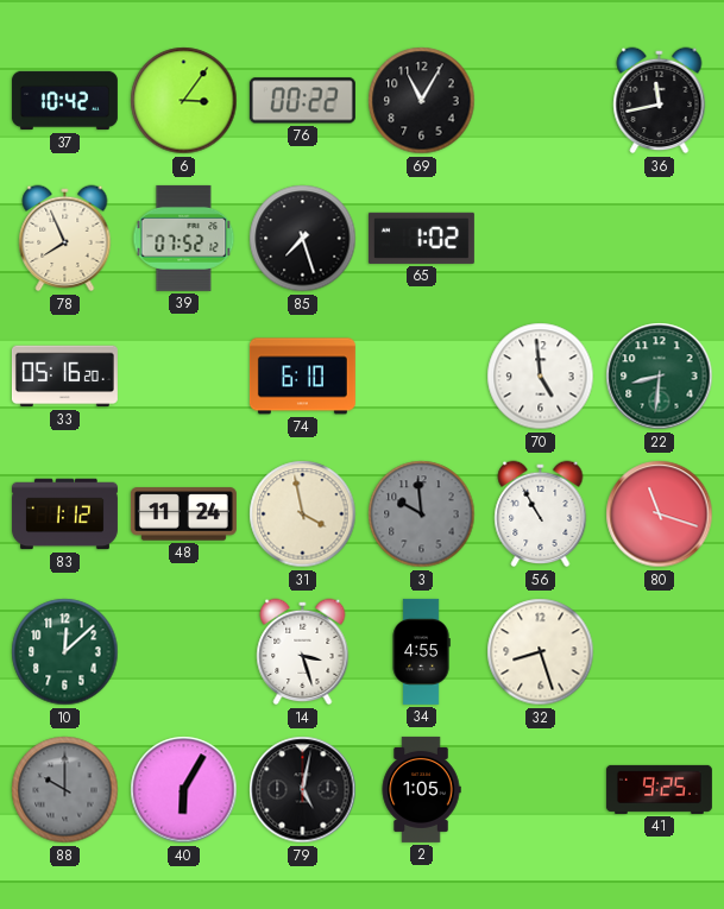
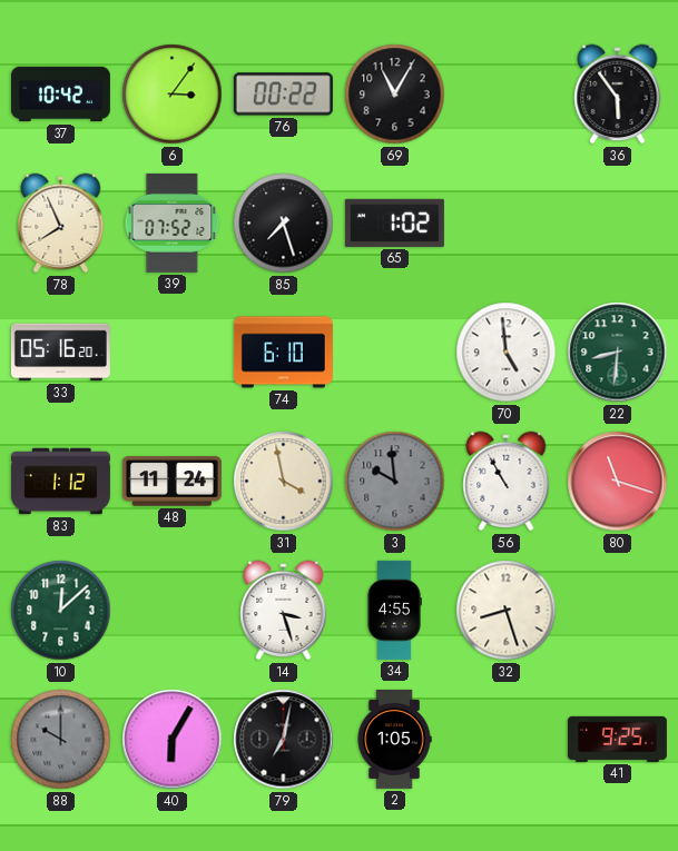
36: 11:43 -> 5:54
79: 5:02 -> 7:02
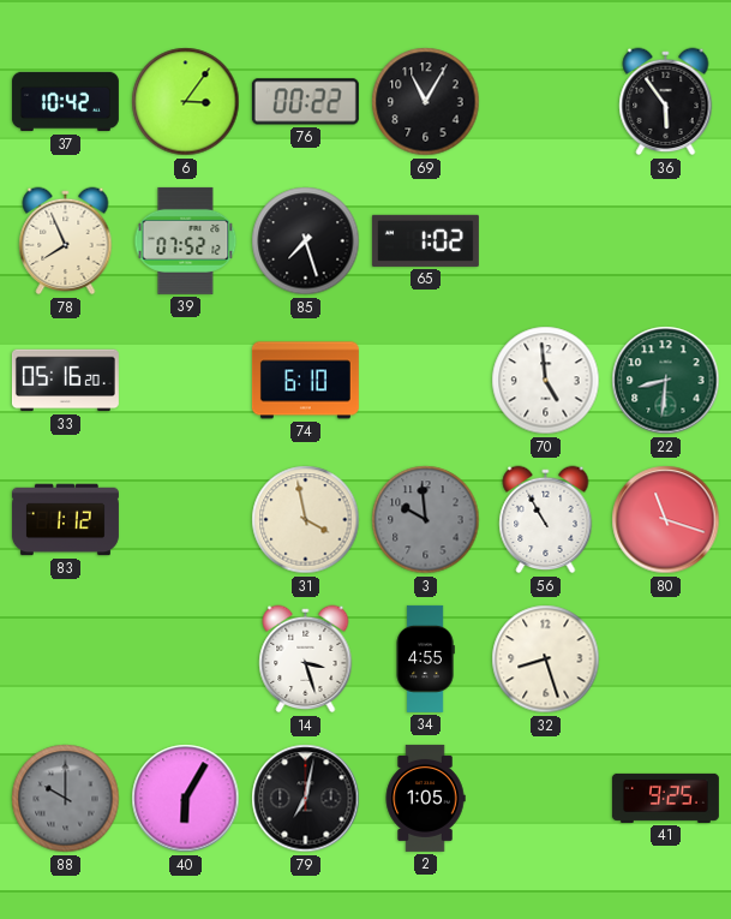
48: 11:24 -> none
10: 12:08 -> none
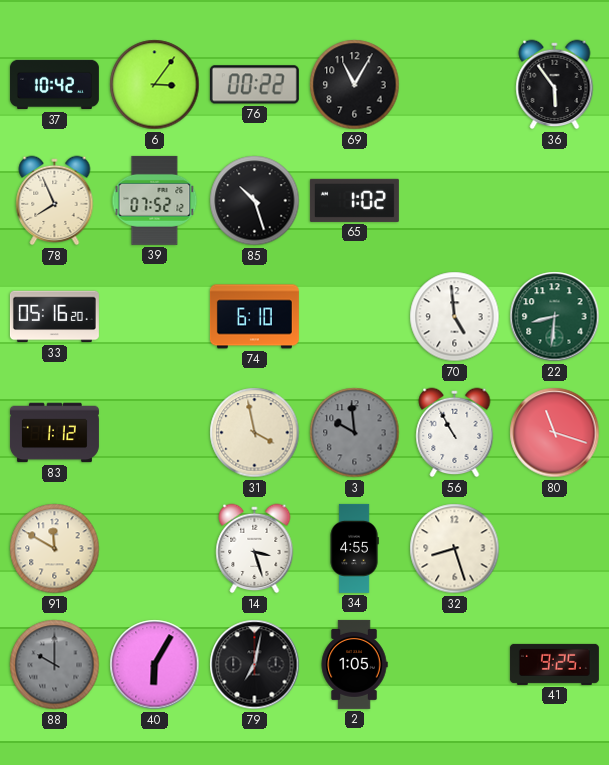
85: 7:27 -> 10:27
91: none -> 11:50
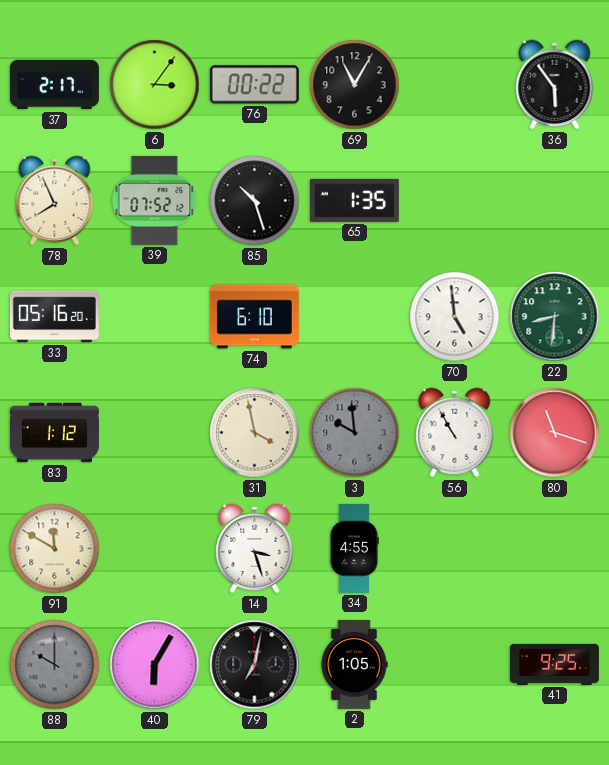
37: 10:42 -> 2:17
65: 1:02 -> 1:35
32: 8:27 -> none
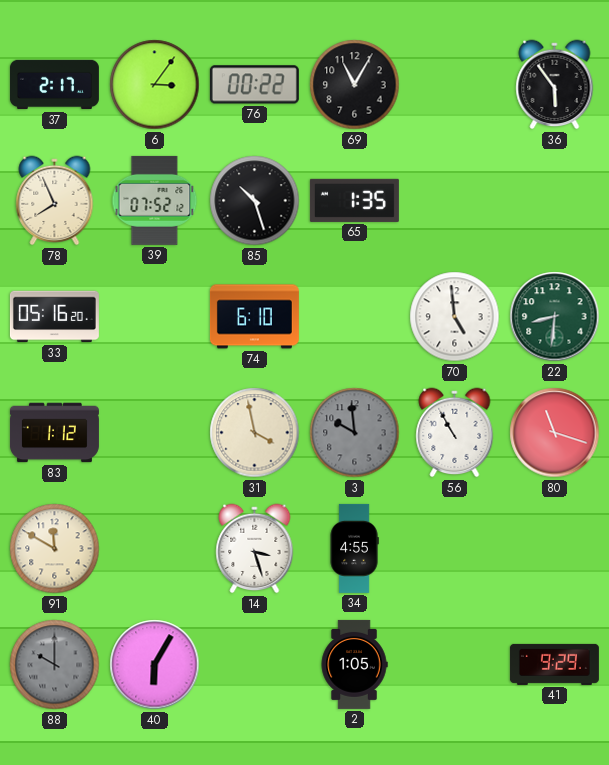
79: 7:02 -> none
41: 9:25 -> 9:29
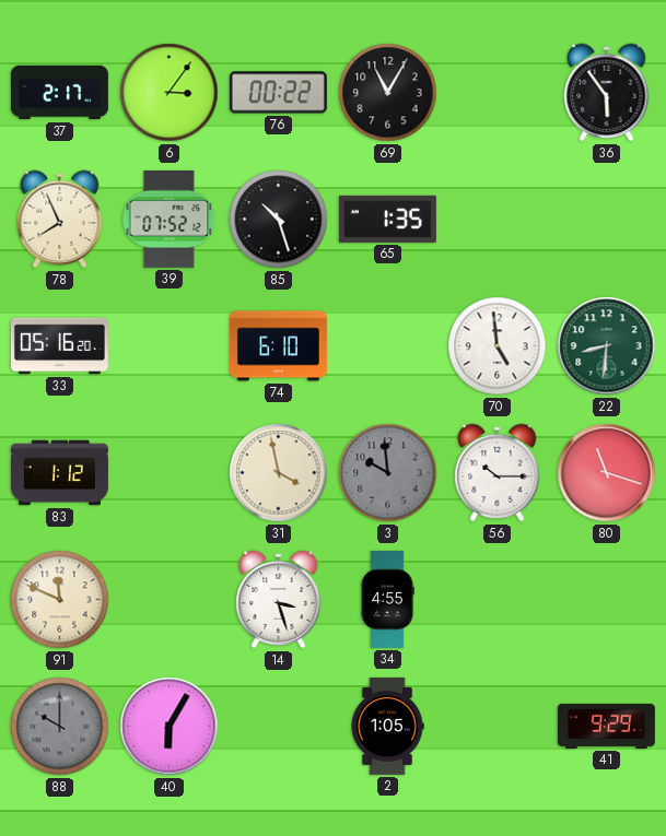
56: 10:55 -> 10:15
91: 11:50 -> 11:49
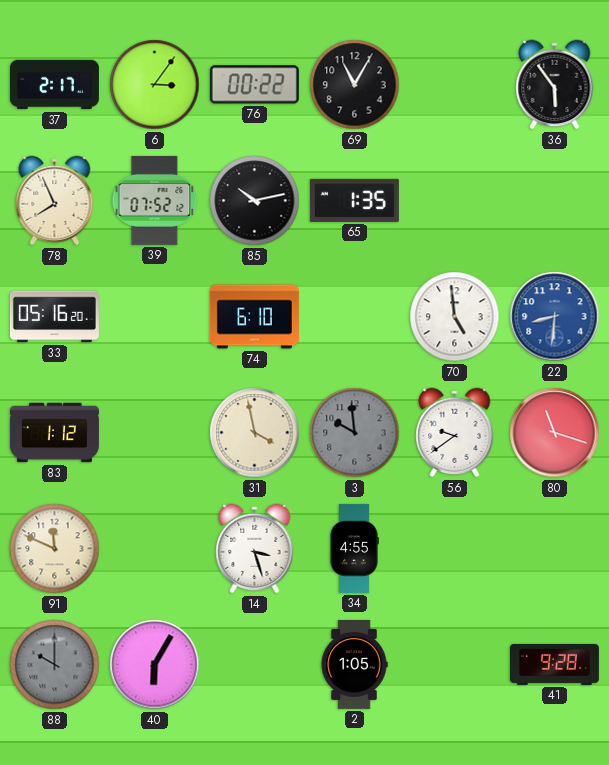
85: 10:27 -> 10:13
22 dial: green -> blue
56: 10:15 -> 9:39
41: 9:29 -> 9:28
